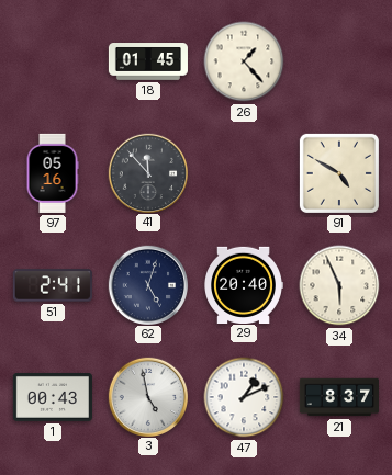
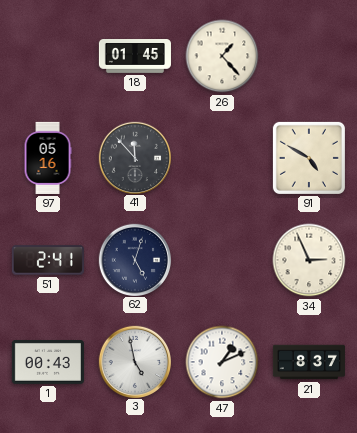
29: 20:40 -> none
34: 5:56 -> 2:56
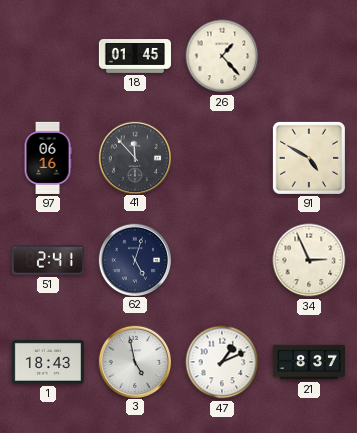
97: 05:16 -> 06:16
1: 00:43 -> 18:43
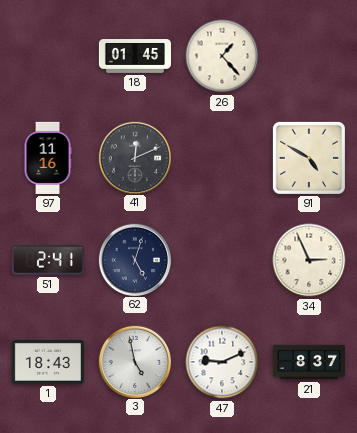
97: 06:16 -> 11:16
41: 11:53 -> 12:11
47: 1:11 -> 9:11
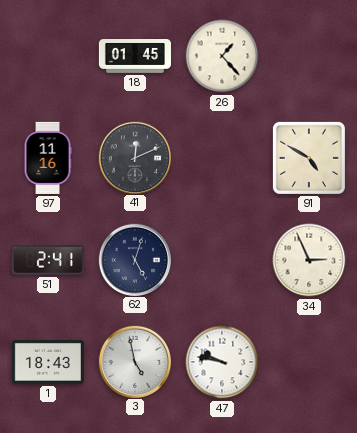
47: 9:11 -> 9:47
21: 8:37 -> none
